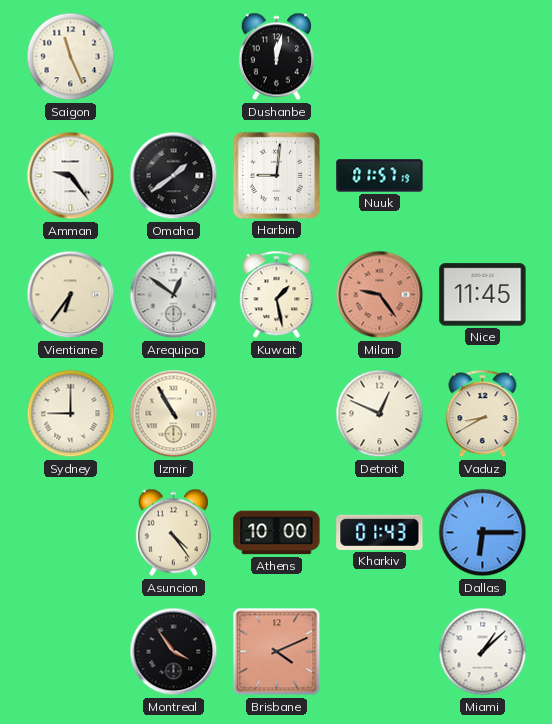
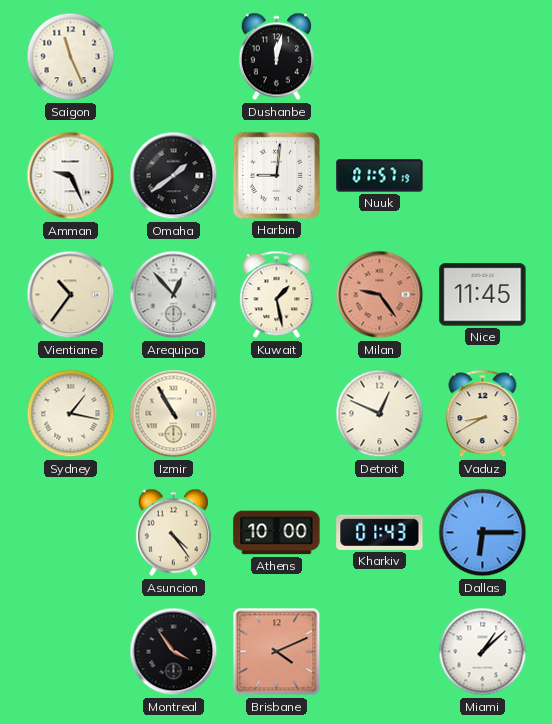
Amman: 9:24 -> 9:26
Vientiane: 6:36 -> 10:36
Arequipa: 12:51 -> 12:53
Sydney: 9:00 -> 1:17
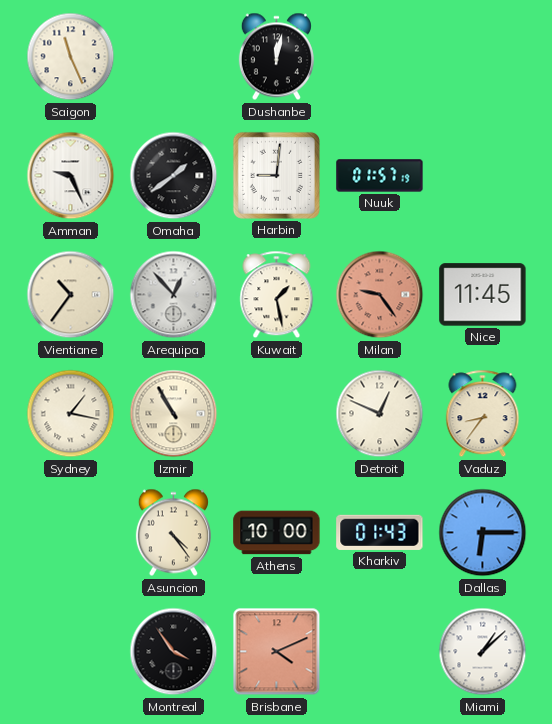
Vaduz: 8:40 -> 8:36
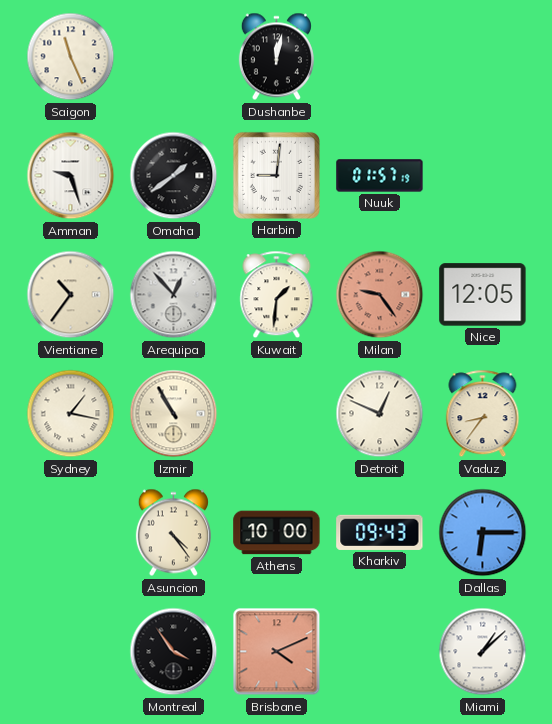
Amman: 9:26 -> 9:27
Kuwait: 1:28 -> 1:31
Nice: 11:45 -> 12:05
Kharkiv: 01:43 -> 09:43
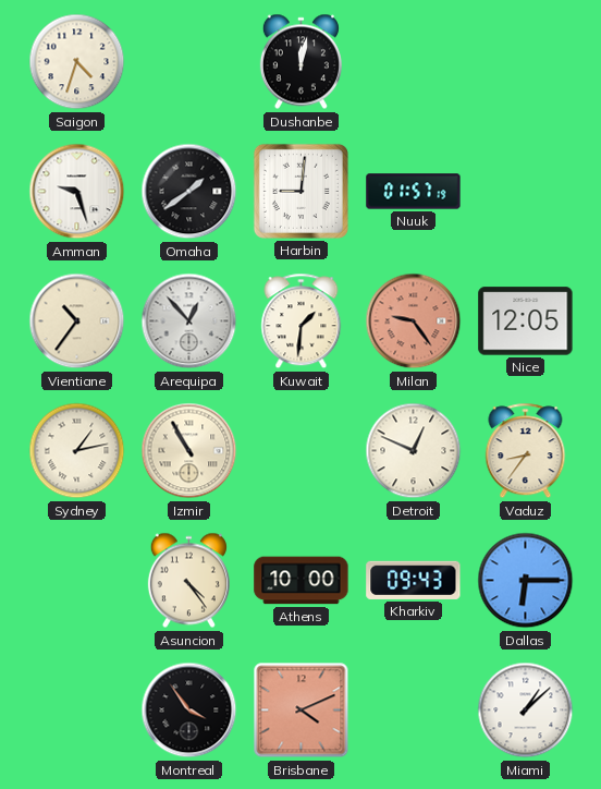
Saigon: 11:26 -> 4:33
Sydney: 1:17 -> 1:13
